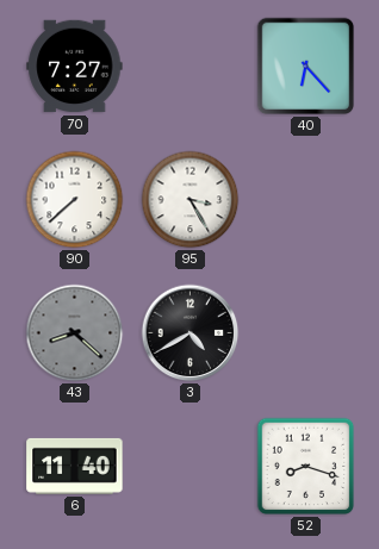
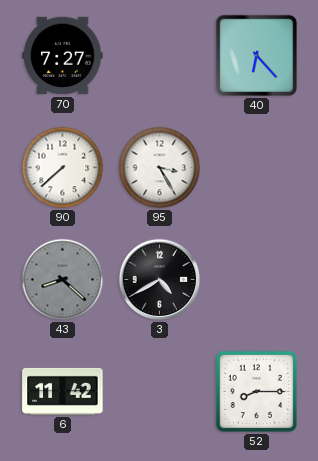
6: 11:40 -> 11:42
52: 8:18 -> 8:15
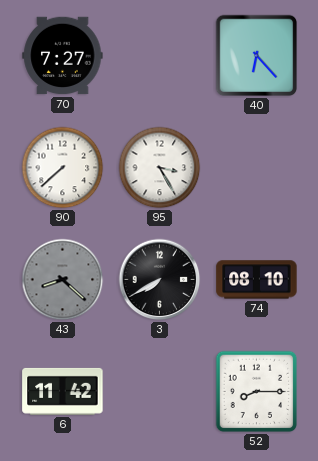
3: 4:40 -> 7:40
74: none -> 08:10
